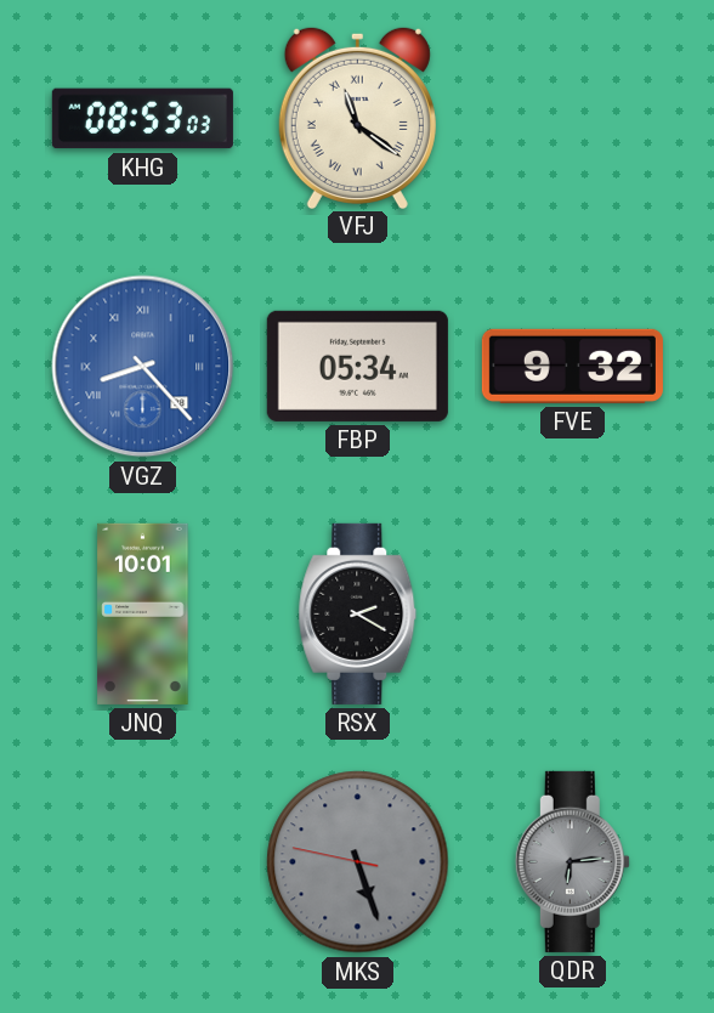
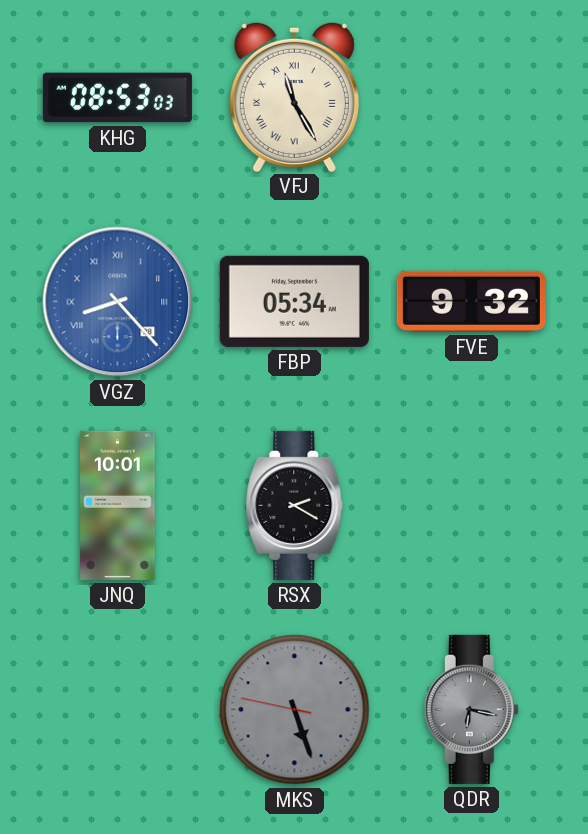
VFJ: 11:21 -> 11:25
QDR: 6:14 -> 6:17
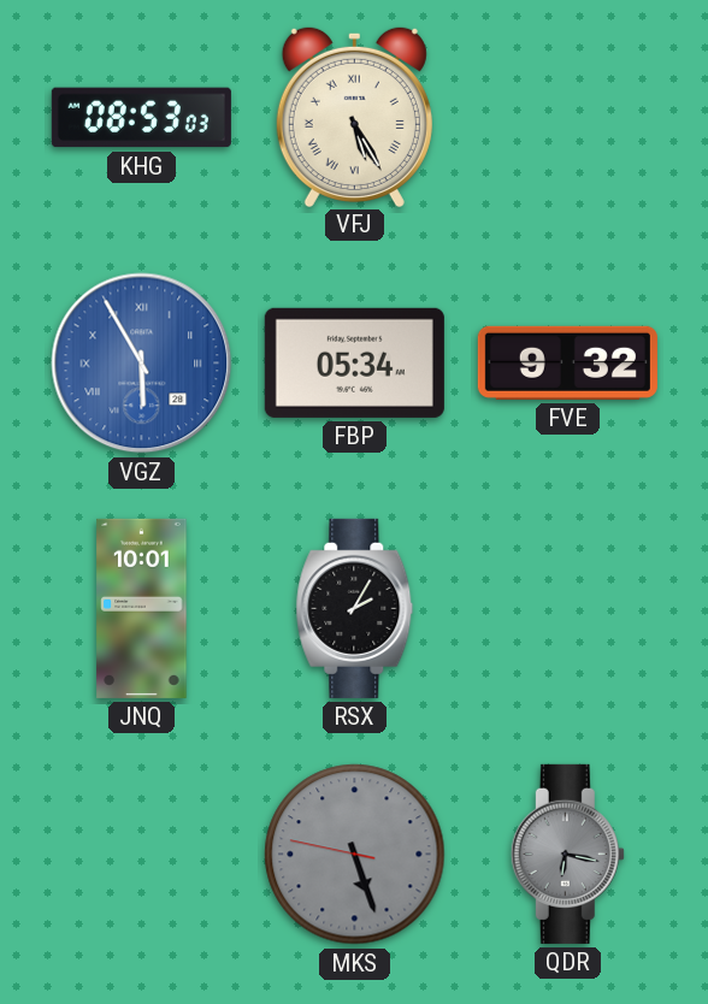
VFJ: 11:25 -> 5:25
VGZ: 8:23 -> 5:55
RSX: 2:20 -> 2:05
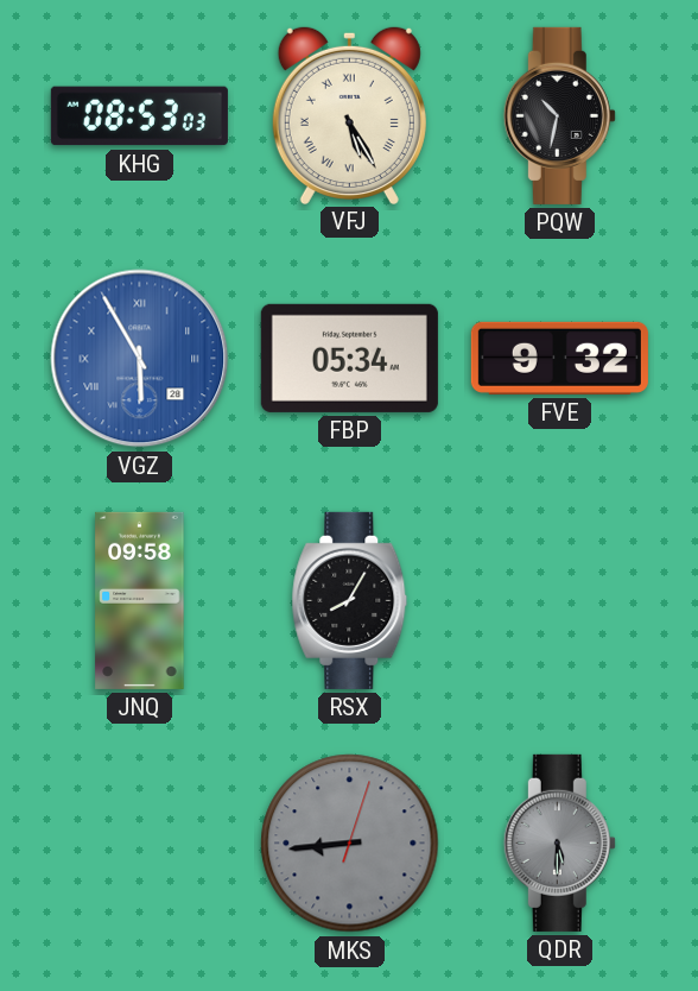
PQW: none -> 10:32
JNQ: 10:01 -> 09:58
RSX: 2:05 -> 8:05
MKS: 5:26 -> 8:44
QDR: 6:17 -> 5:30
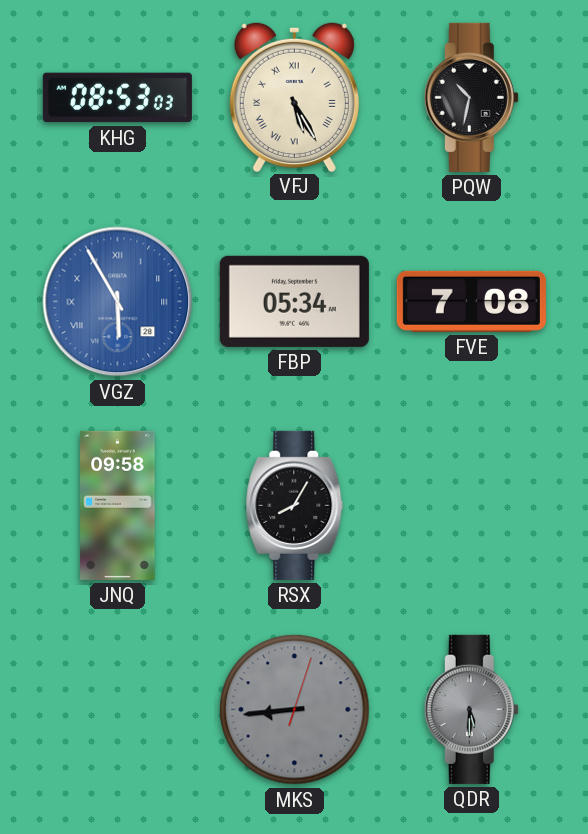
FVE: 9:32 -> 7:08
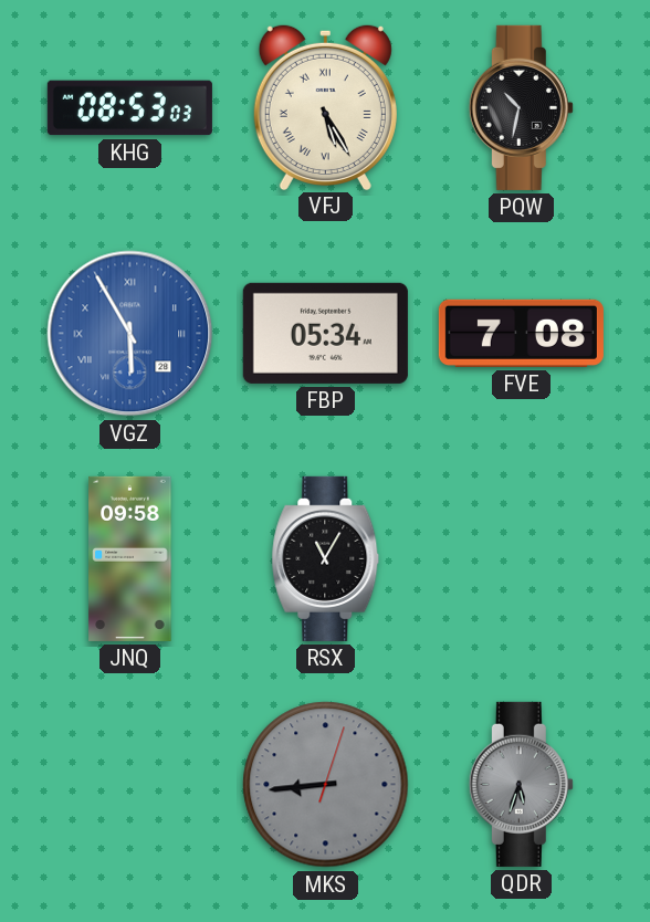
RSX: 8:05 -> 11:05
QDR: 5:30 -> 5:33
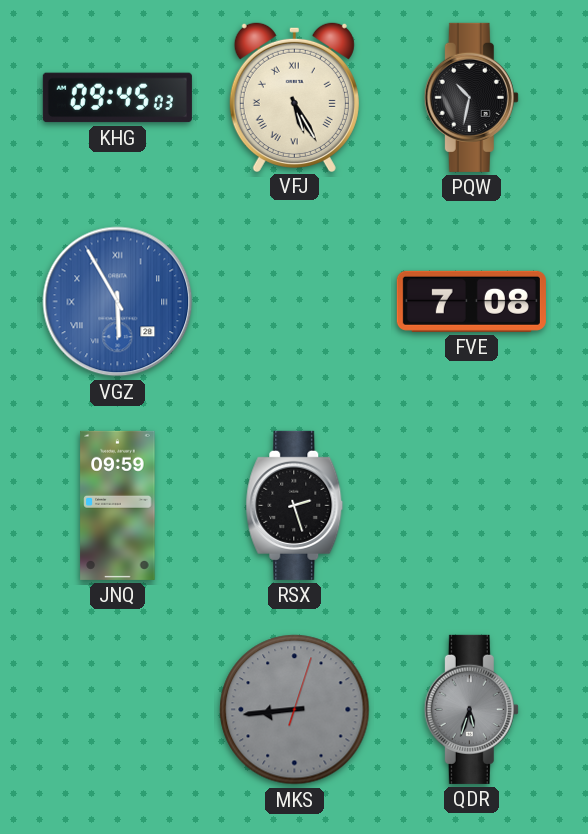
KHG: 08:53 -> 09:45
FBP: 05:34 -> none
JNQ: 09:58 -> 09:59
RSX: 11:05 -> 2:27
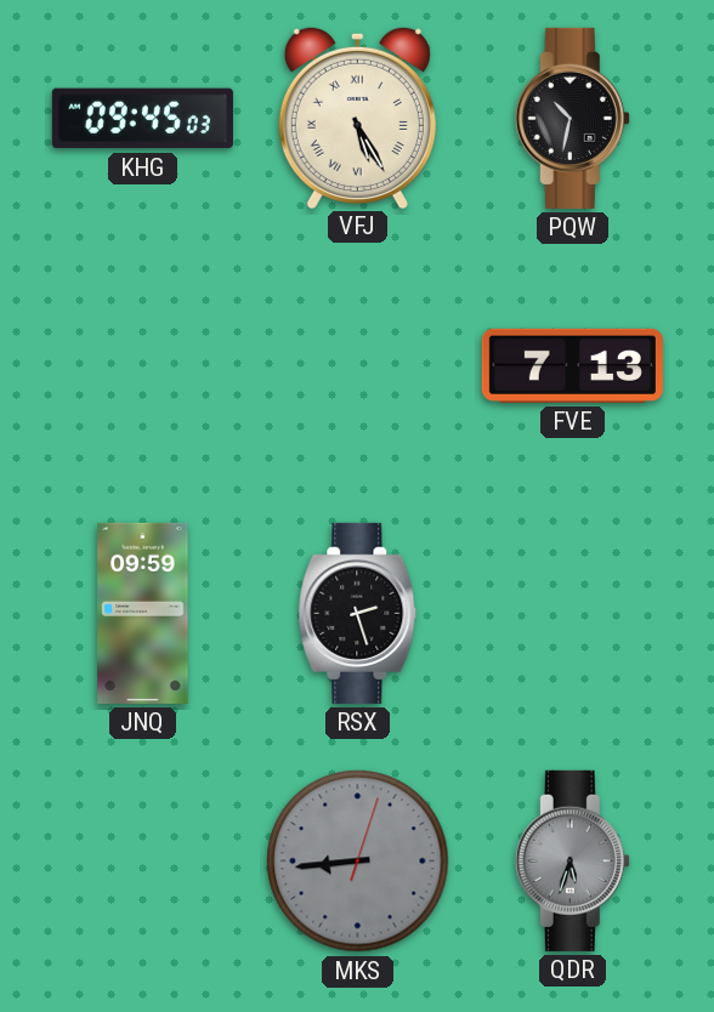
VGZ: 5:55 -> none
FVE: 7:08 -> 7:13
